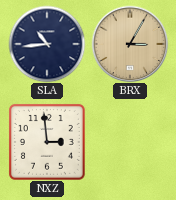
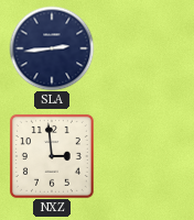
SLA: 10:44 -> 2:44
BRX: 3:05 -> none
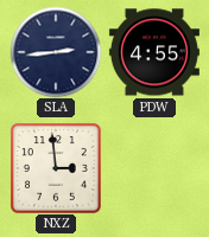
PDW: none -> 4:55
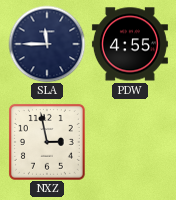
SLA: 2:44 -> 11:45
NXZ: 2:59 -> 2:58
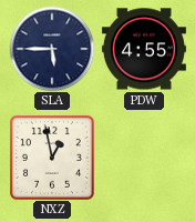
SLA: 11:45 -> 5:45
NXZ: 2:58 -> 12:58
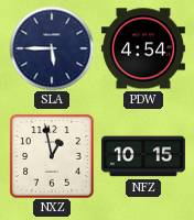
PDW: 4:55 -> 4:54
NFZ: none -> 10:15
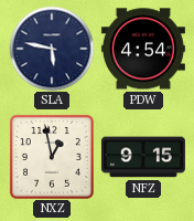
SLA: 5:45 -> 5:47
NFZ: 10:15 -> 9:15
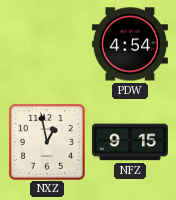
SLA: 5:47 -> none
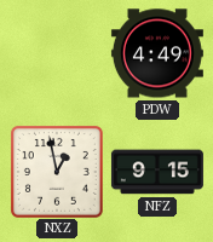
PDW: 4:54 -> 4:49
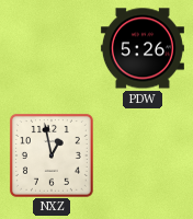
PDW: 4:49 -> 5:26
NFZ: 9:15 -> none
